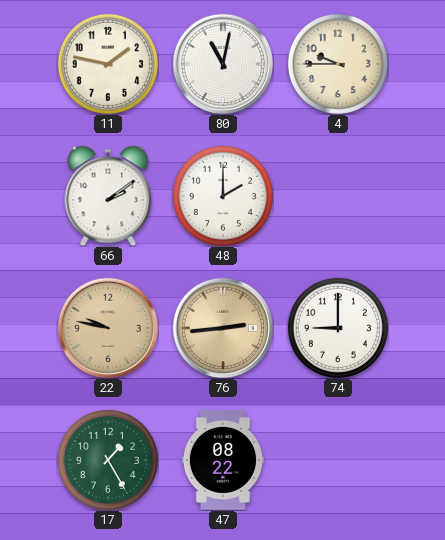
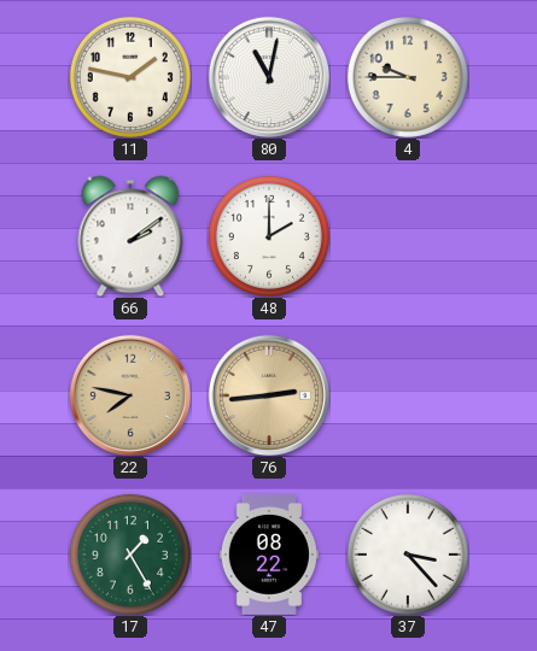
22: 9:47 -> 7:47
74: 9:00 -> none
37: none -> 3:23
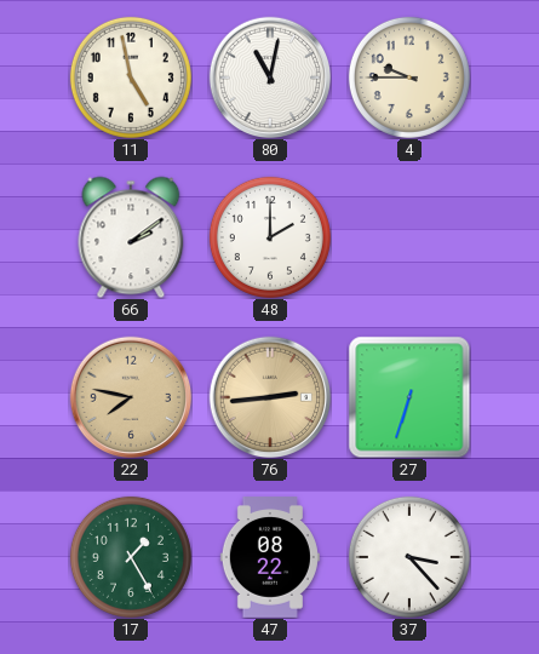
11: 1:47 -> 4:58
27: none -> 6:33
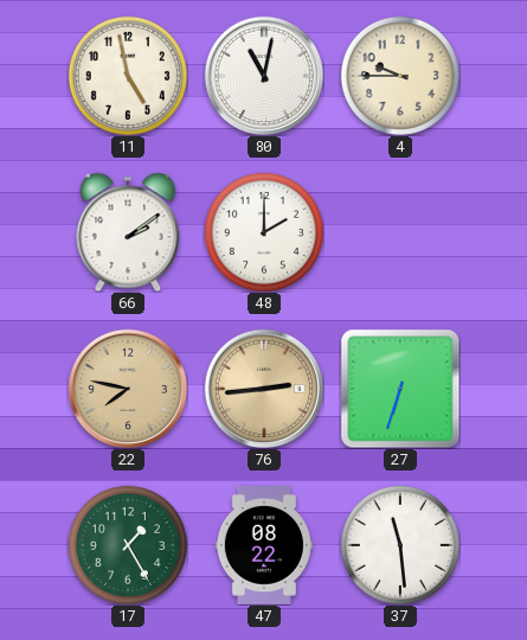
37: 3:23 -> 11:29
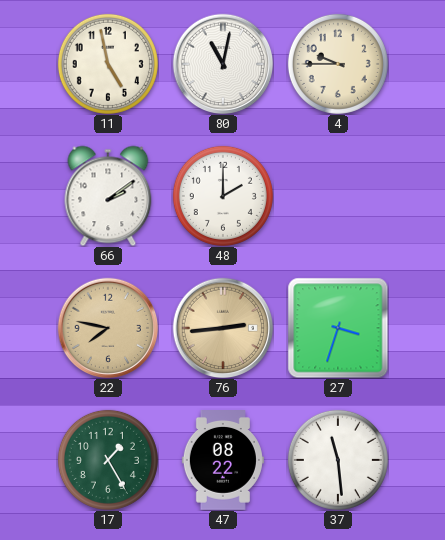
27: 6:33 -> 3:33
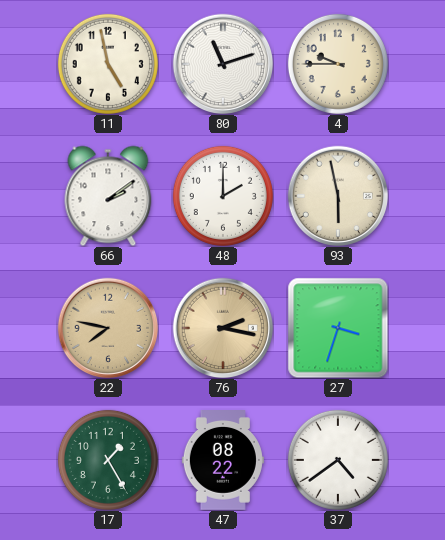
80: 11:02 -> 11:12
93: none -> 5:58
76: 2:44 -> 2:17
37: 11:29 -> 4:39
